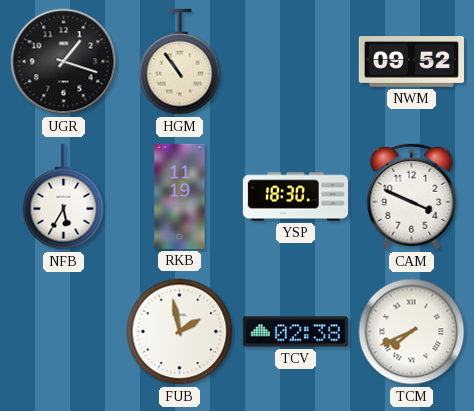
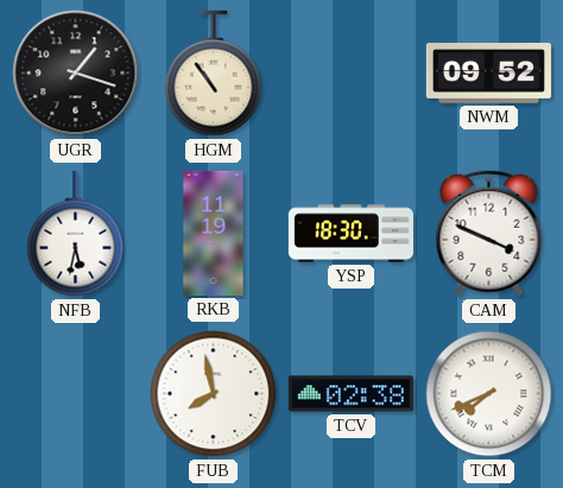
NFB: 5:35 -> 5:32
FUB: 1:58 -> 7:58
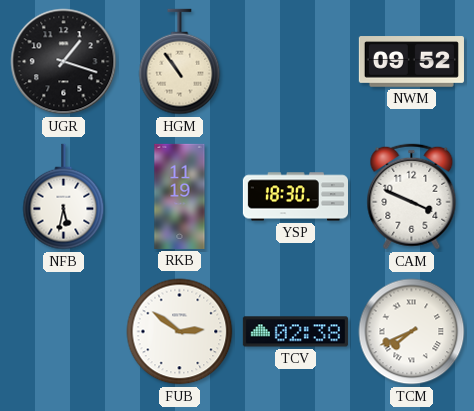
FUB: 7:58 -> 2:51
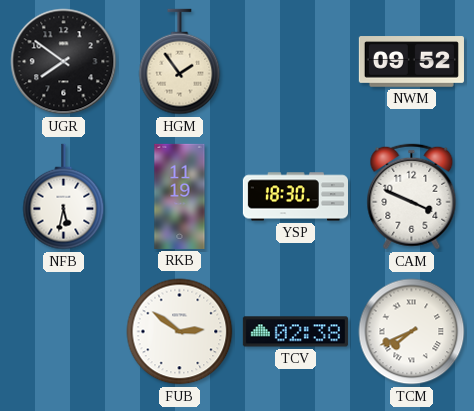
UGR: 1:18 -> 7:51
HGM: 10:54 -> 1:54
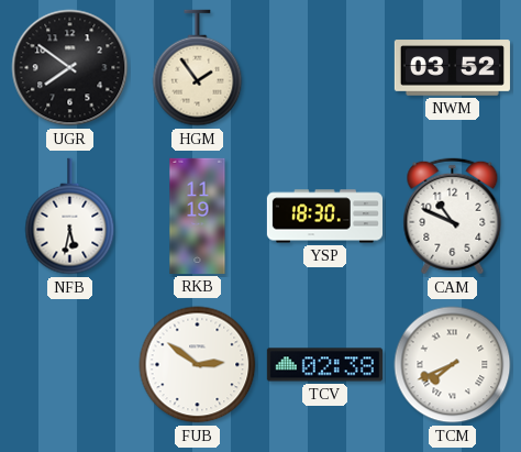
NWM: 09:52 -> 03:52
CAM: 3:49 -> 10:49
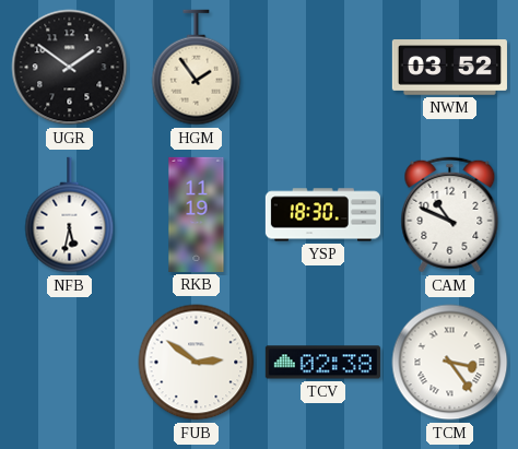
UGR: 7:51 -> 1:51
TCM: 7:41 -> 3:24
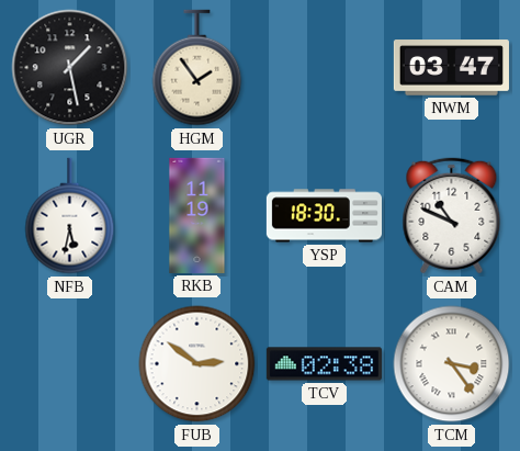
UGR: 1:51 -> 1:28
NWM: 03:52 -> 03:47
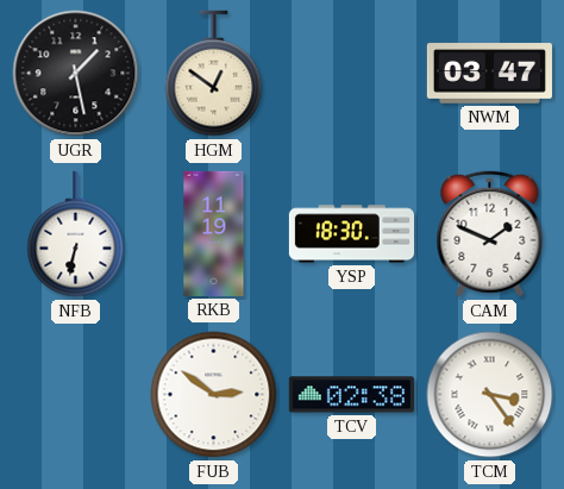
HGM: 1:54 -> 12:51
NFB: 5:32 -> 6:32
CAM: 10:49 -> 1:49
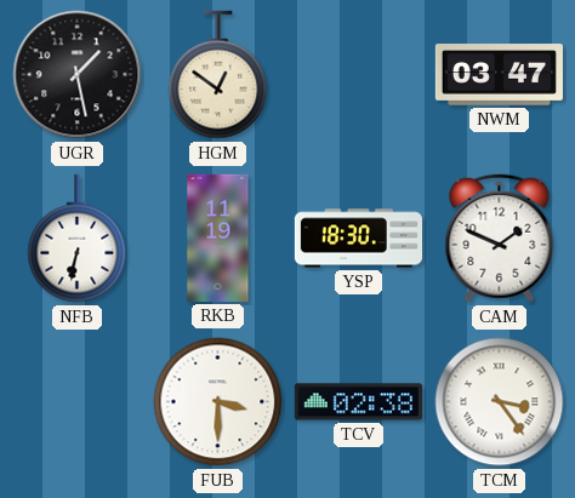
FUB: 2:51 -> 3:30
